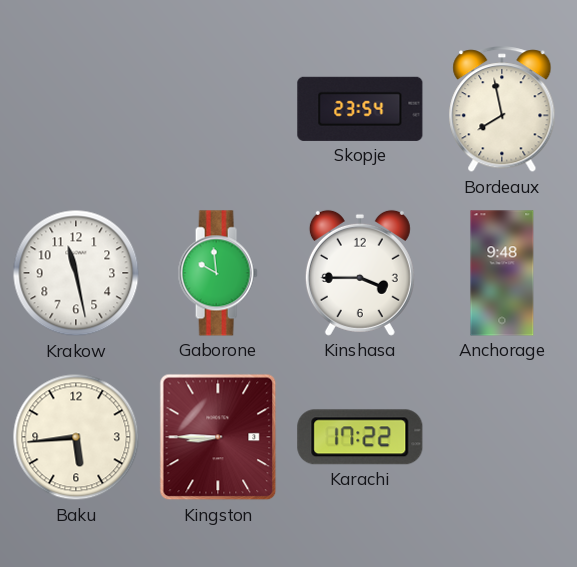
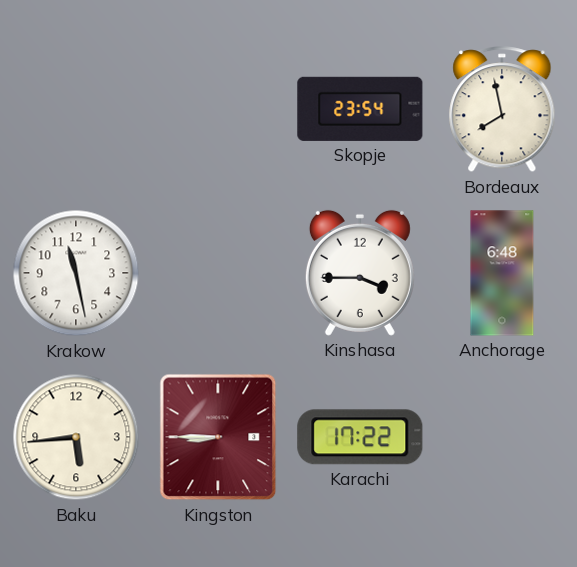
Gaborone: 9:59 -> none
Anchorage: 9:48 -> 6:48
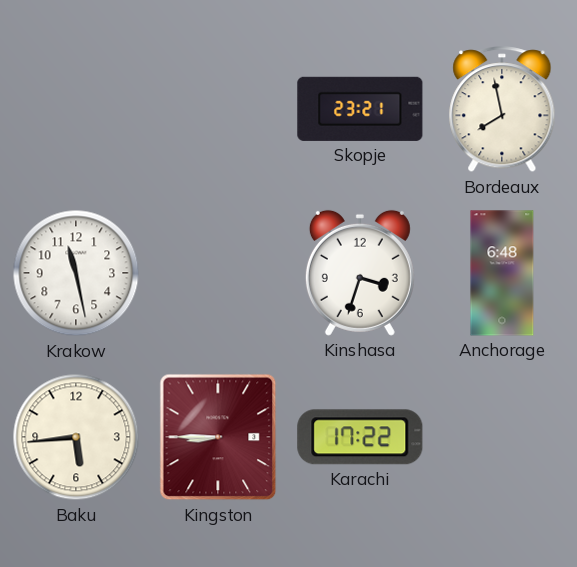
Skopje: 23:54 -> 23:21
Kinshasa: 3:45 -> 3:33
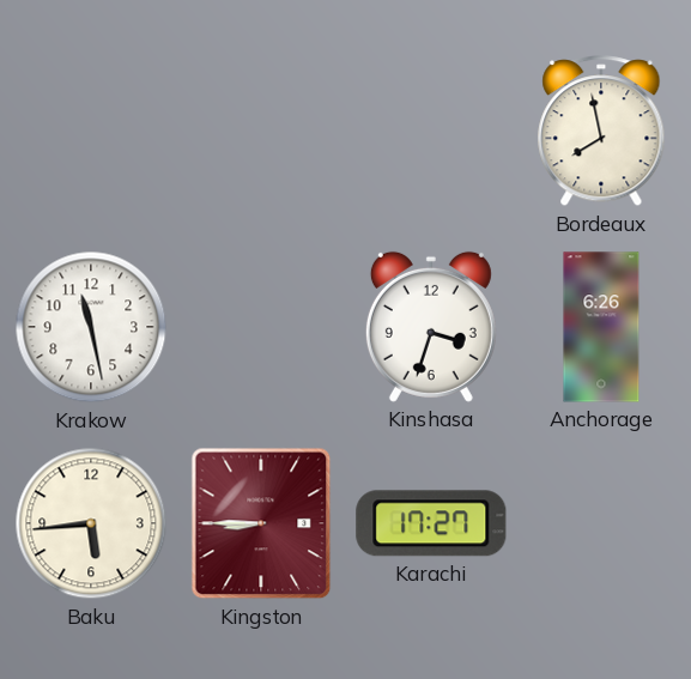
Skopje: 23:21 -> none
Anchorage: 6:48 -> 6:26
Karachi: 17:22 -> 17:27
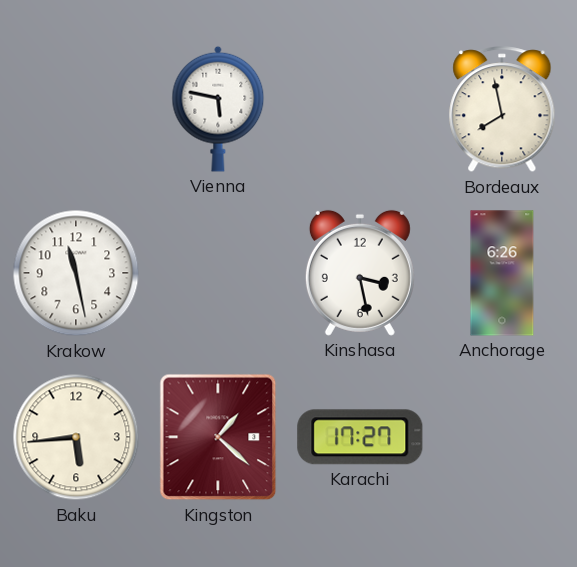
Vienna: none -> 5:47
Kinshasa: 3:33 -> 3:28
Kingston: 8:45 -> 1:22
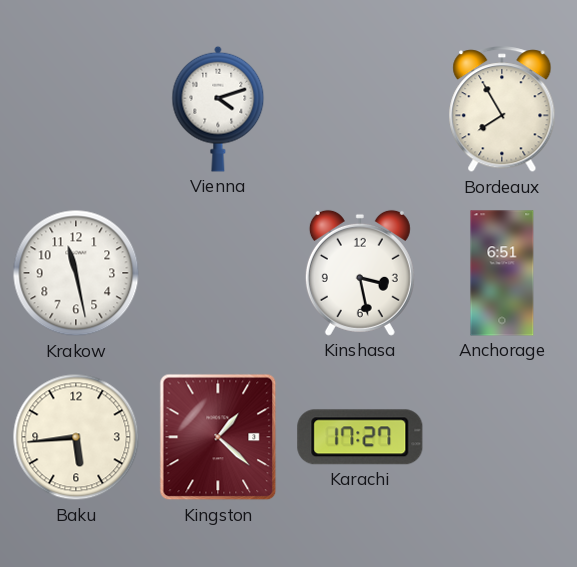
Vienna: 5:47 -> 4:12
Bordeaux: 7:58 -> 7:55
Anchorage: 6:26 -> 6:51
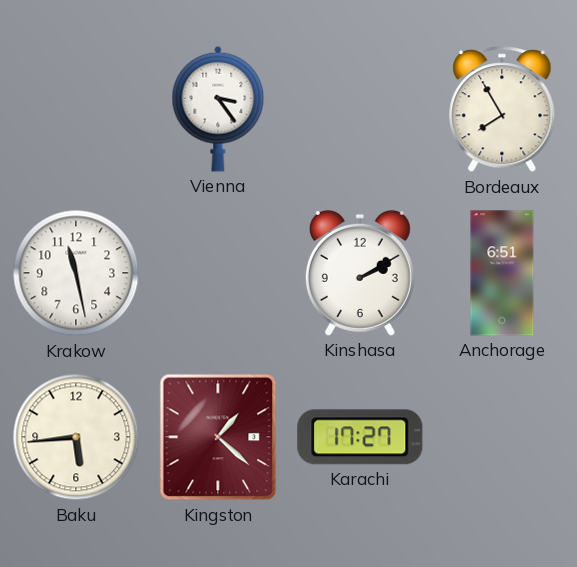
Vienna: 4:12 -> 3:24
Kinshasa: 3:28 -> 2:10
